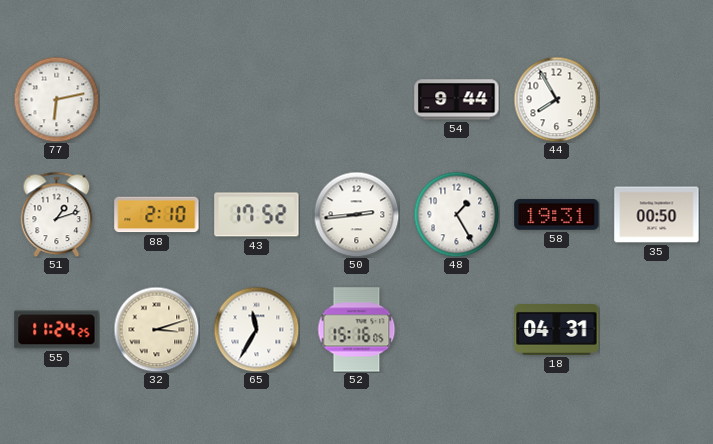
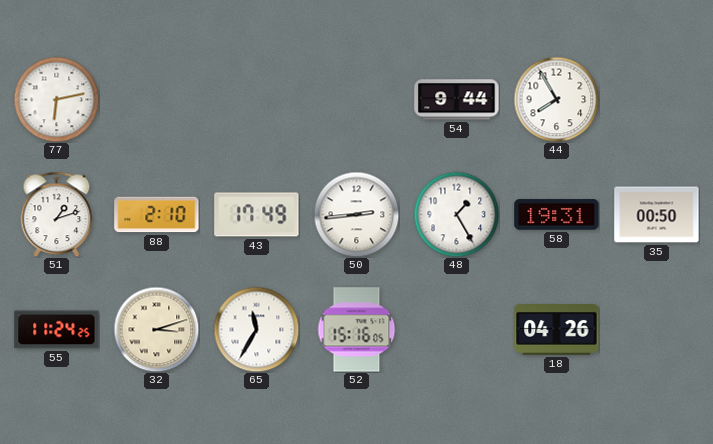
43: 17:52 -> 17:49
18: 04:31 -> 04:26
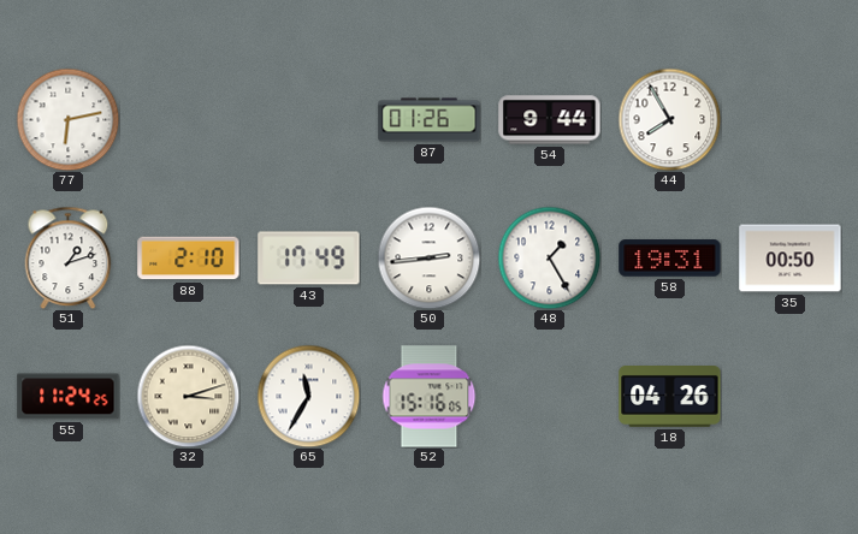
87: none -> 01:26
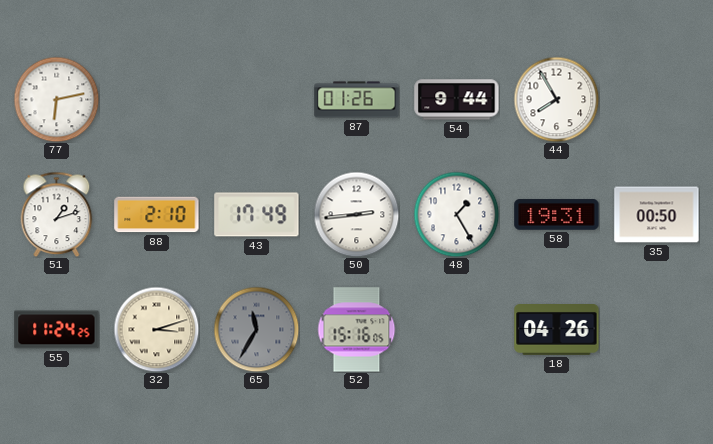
65 dial: white -> grey
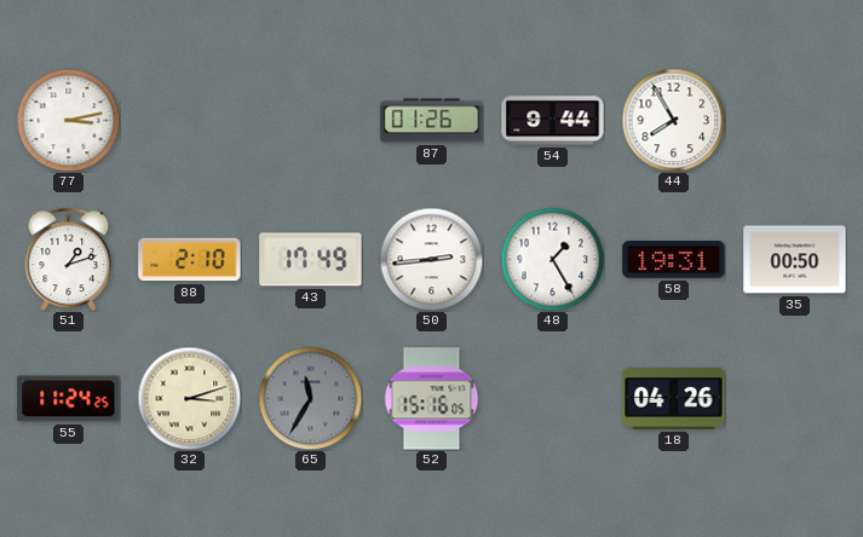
77: 6:13 -> 3:13
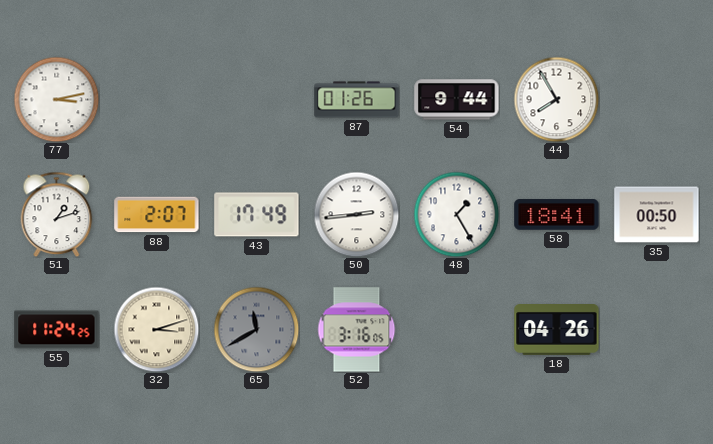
88: 2:10 -> 2:07
58: 19:31 -> 18:41
65: 11:35 -> 11:40
52: 15:16 -> 3:16
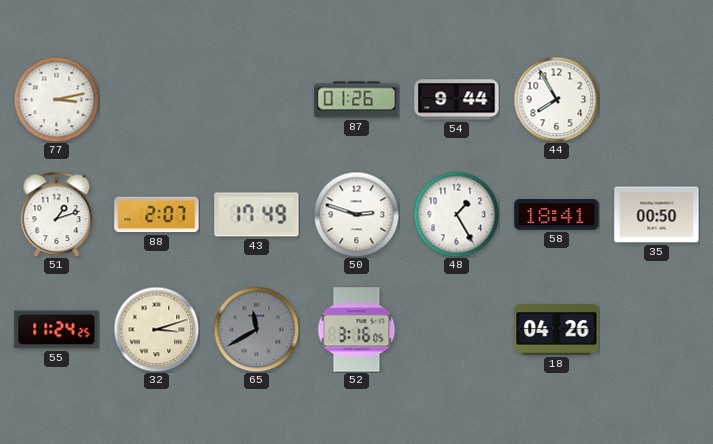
50: 2:44 -> 2:48
